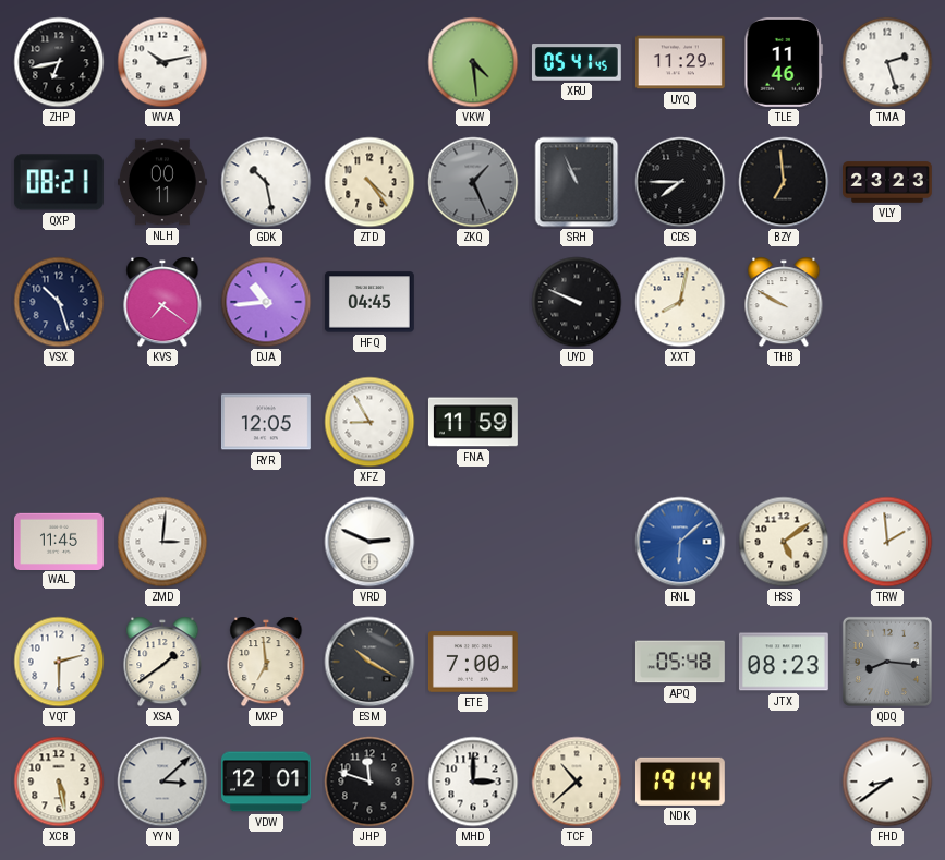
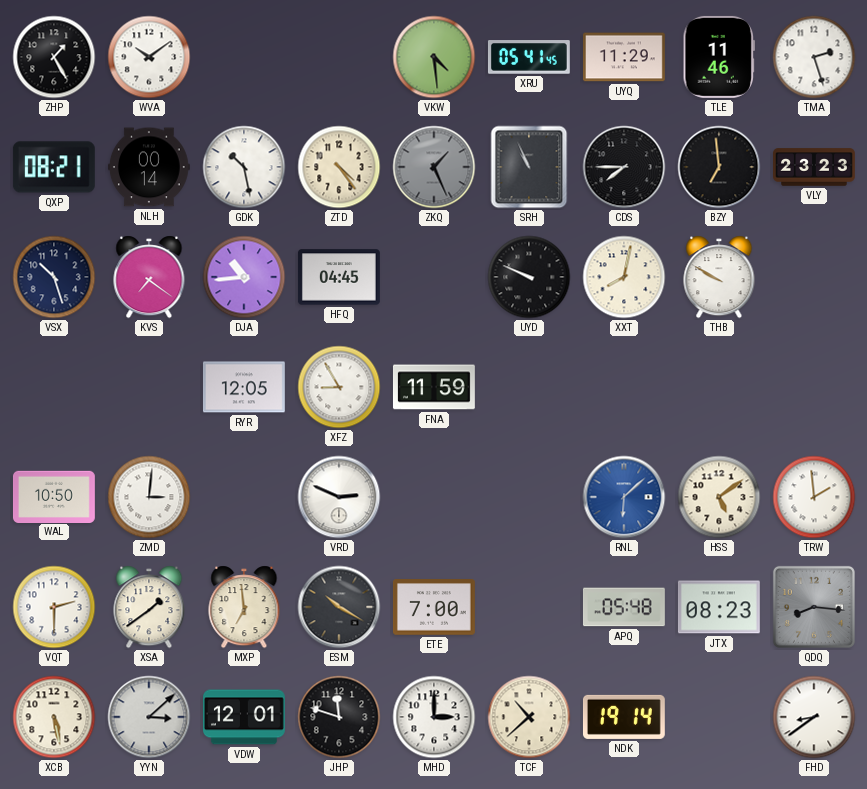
ZHP: 6:43 -> 1:25
WVA: 10:13 -> 10:09
NLH: 00:11 -> 00:14
WAL: 11:45 -> 10:50
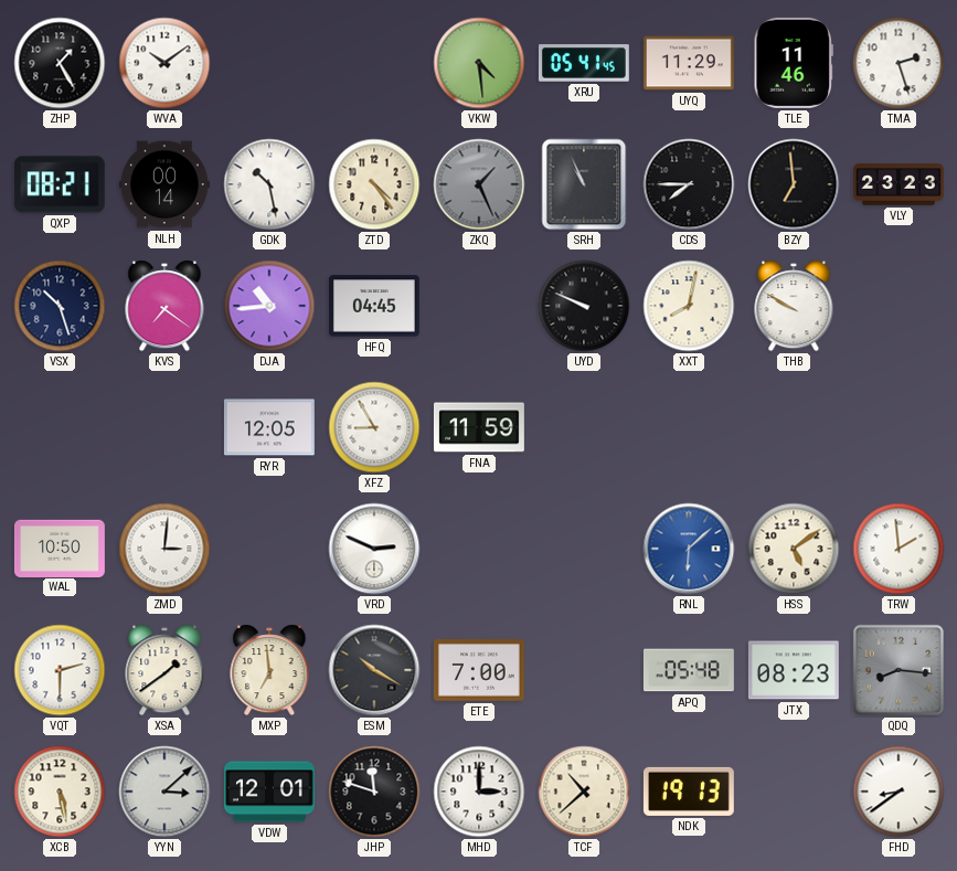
NDK: 19:14 -> 19:13
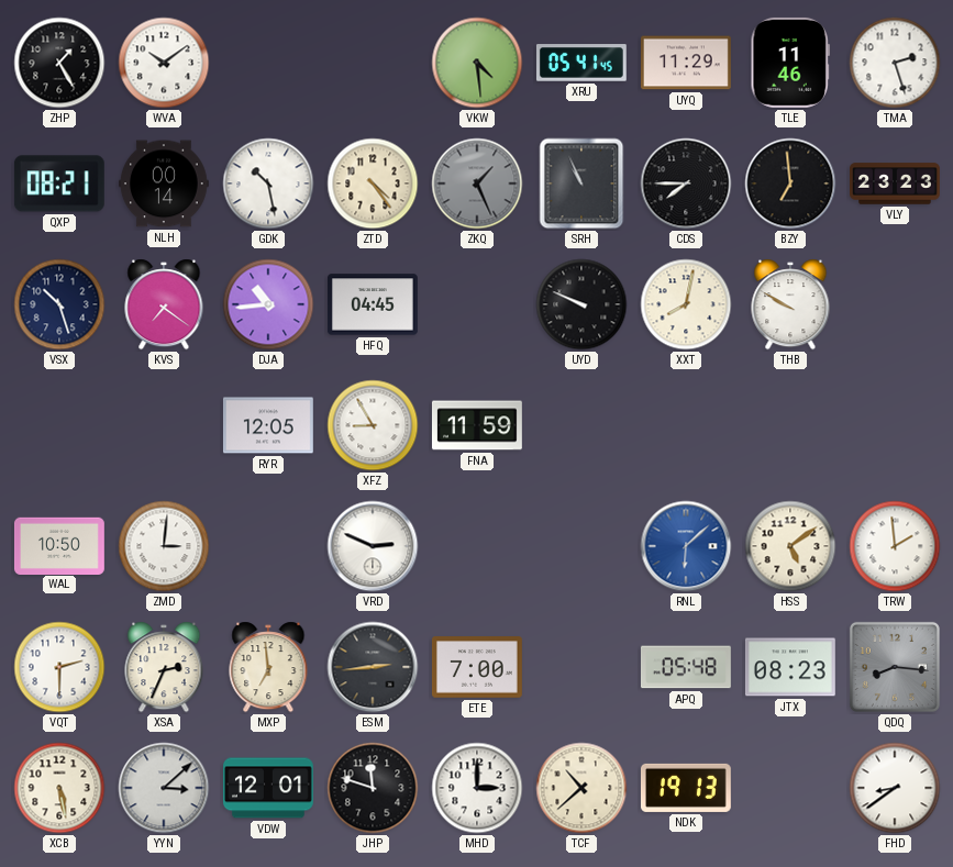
XSA: 1:39 -> 2:34
ESM: 10:20 -> 2:44
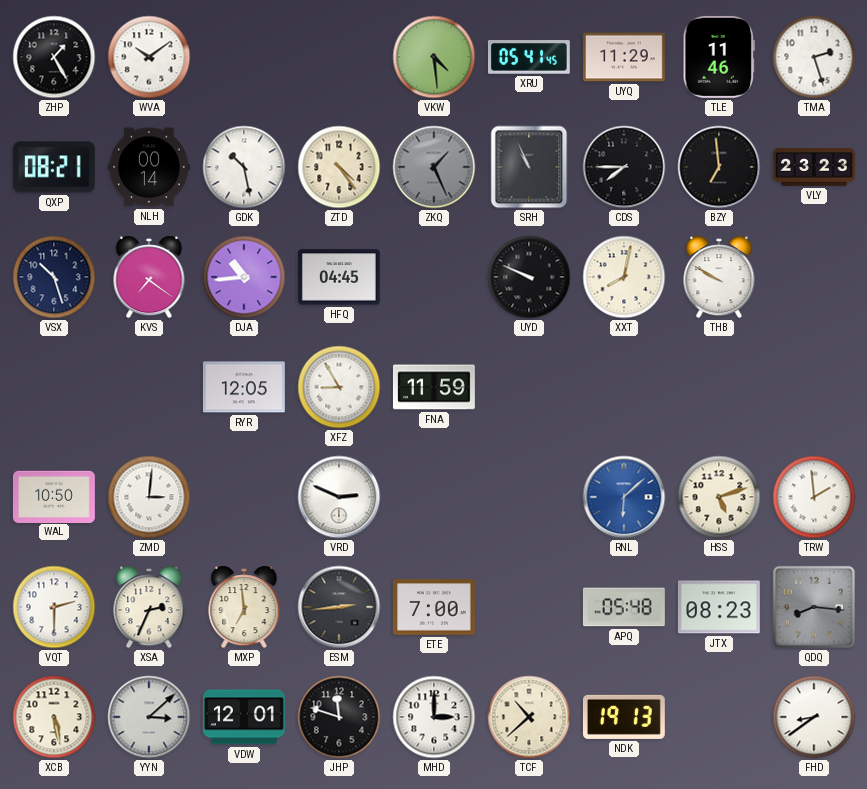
HSS: 5:09 -> 5:12
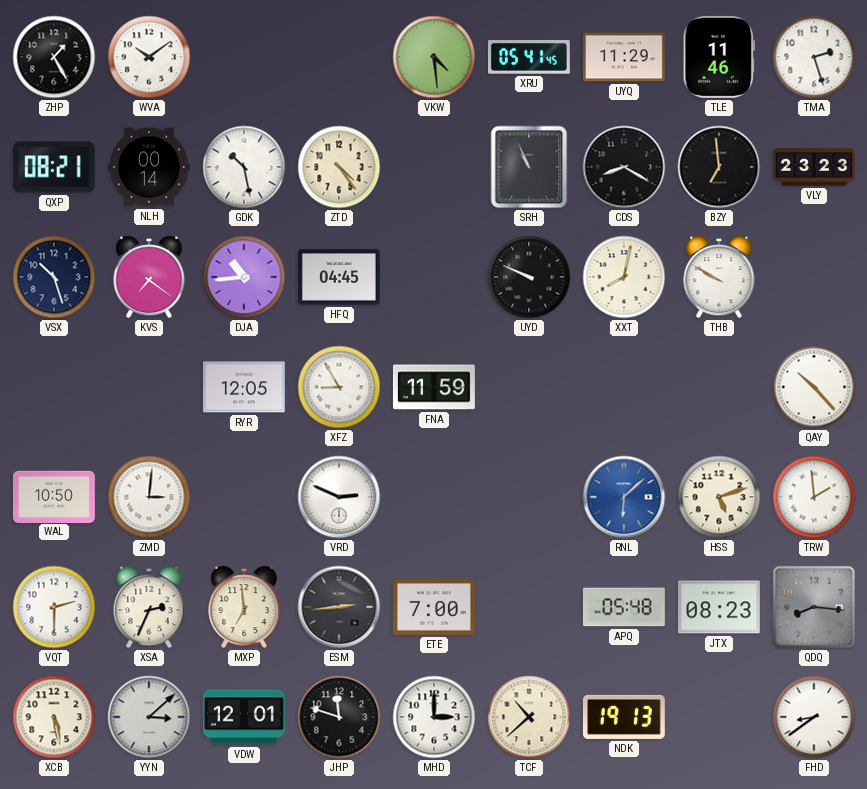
ZKQ: 1:26 -> none
CDS: 7:45 -> 8:20
QAY: none -> 10:23
